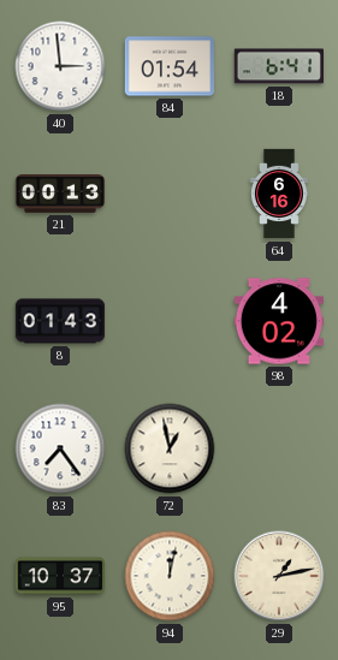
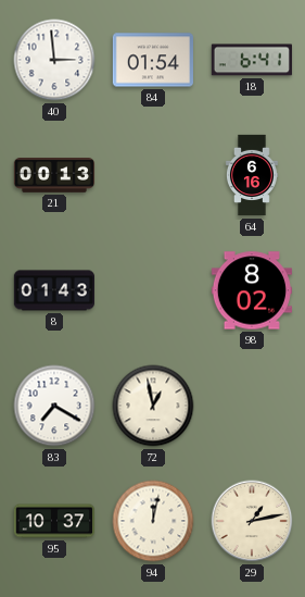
98: 4:02 -> 8:02
83: 7:24 -> 7:20
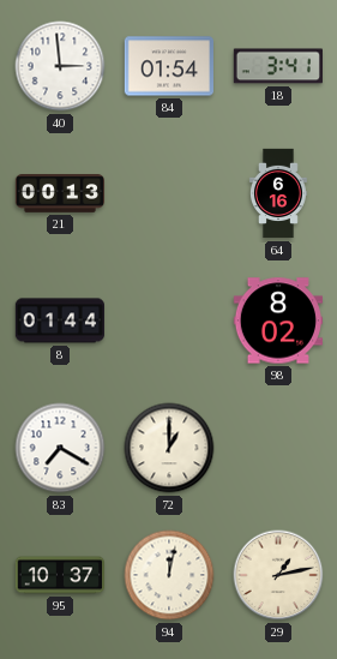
18: 6:41 -> 3:41
8: 01:43 -> 01:44
72: 12:58 -> 1:00
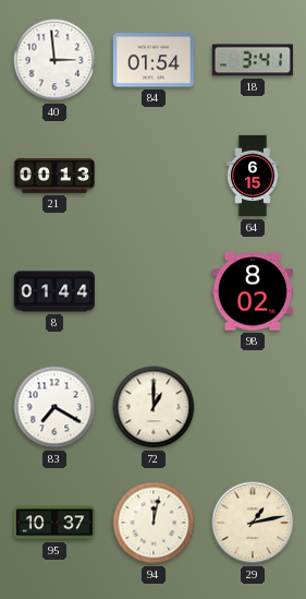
64: 6:16 -> 6:15
